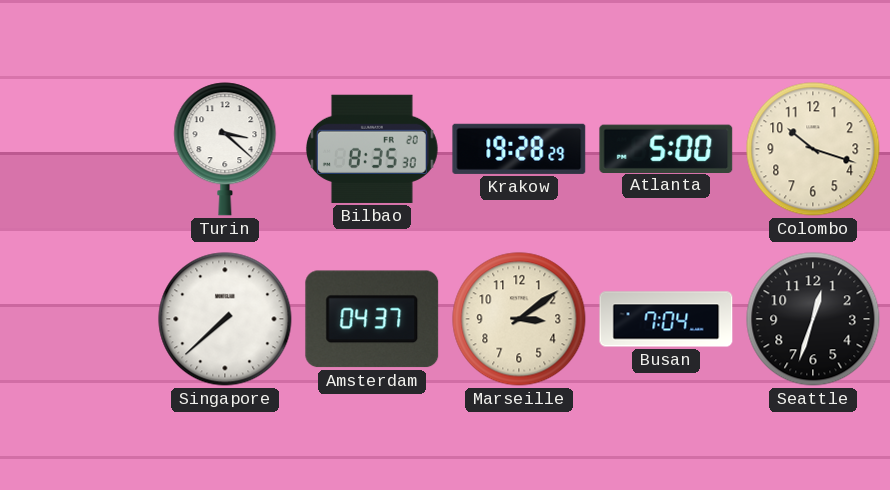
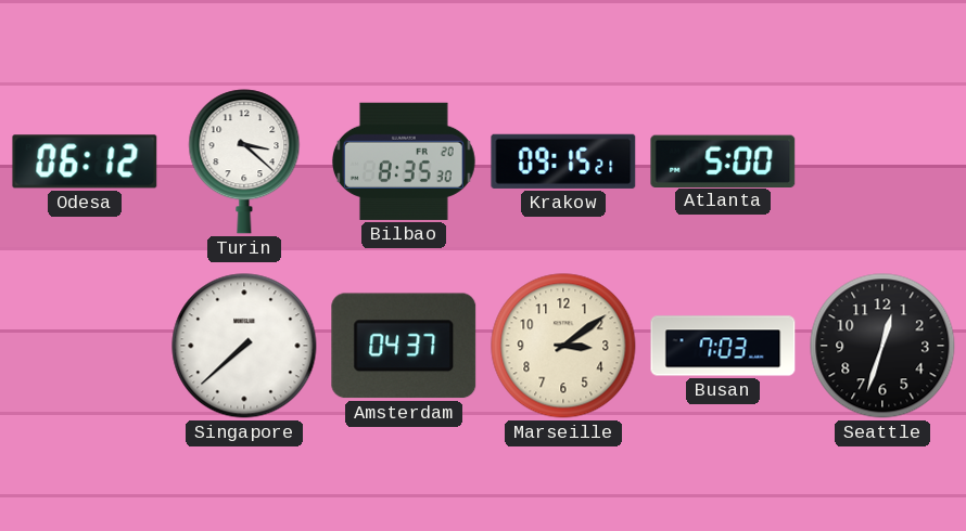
Odesa: none -> 06:12
Krakow: 19:28 -> 09:15
Colombo: 10:18 -> none
Busan: 7:04 -> 7:03
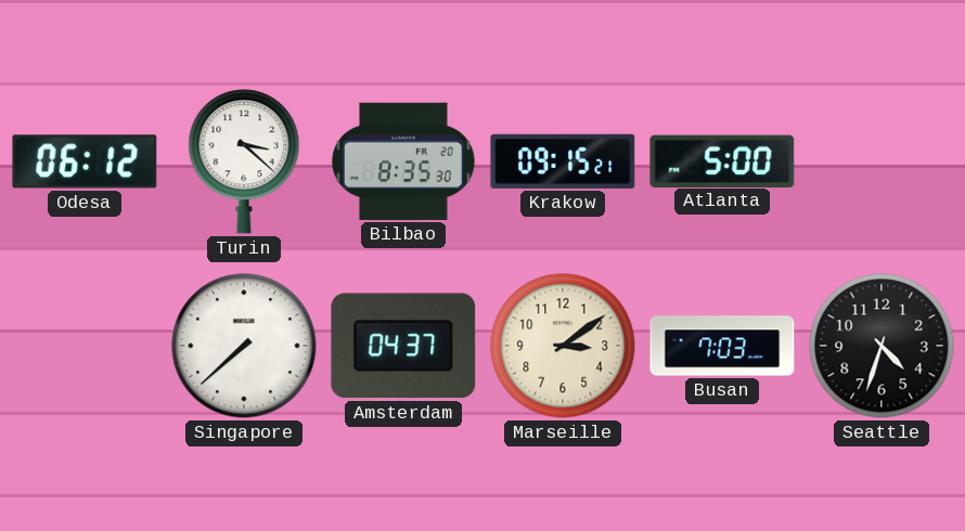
Seattle: 12:33 -> 4:33
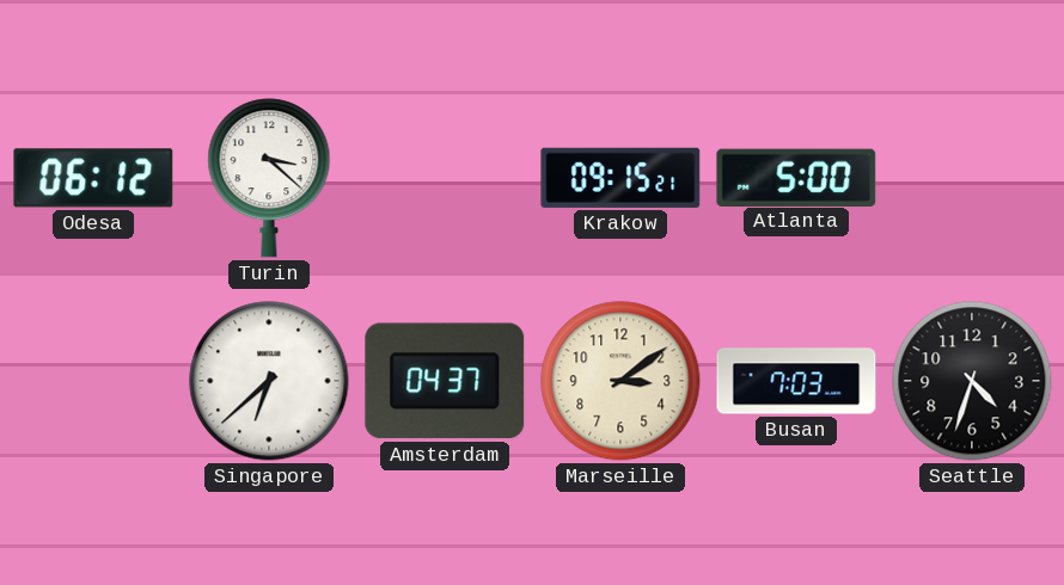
Bilbao: 8:35 -> none
Singapore: 7:38 -> 6:38
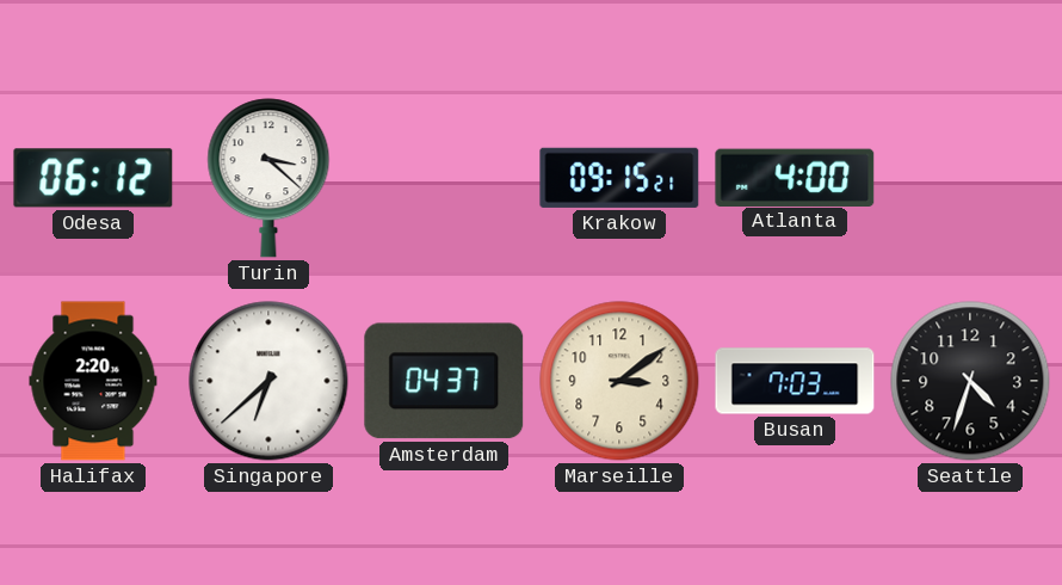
Atlanta: 5:00 -> 4:00
Halifax: none -> 2:20
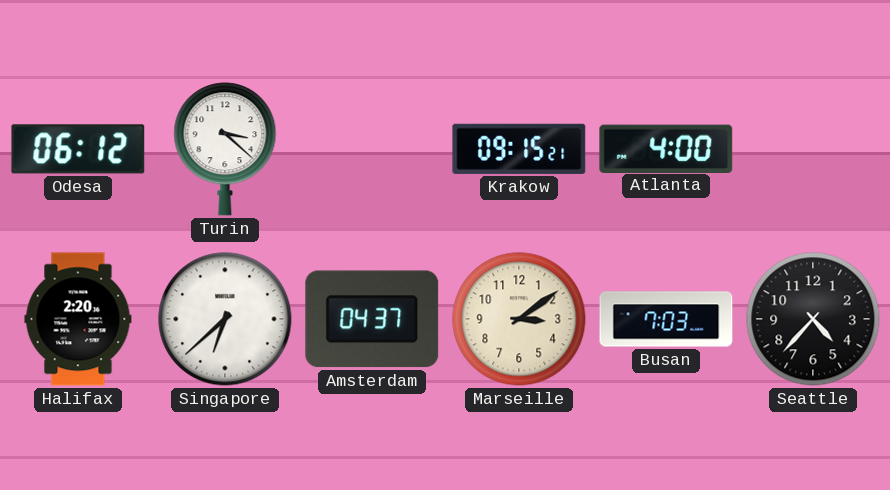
Seattle: 4:33 -> 4:37
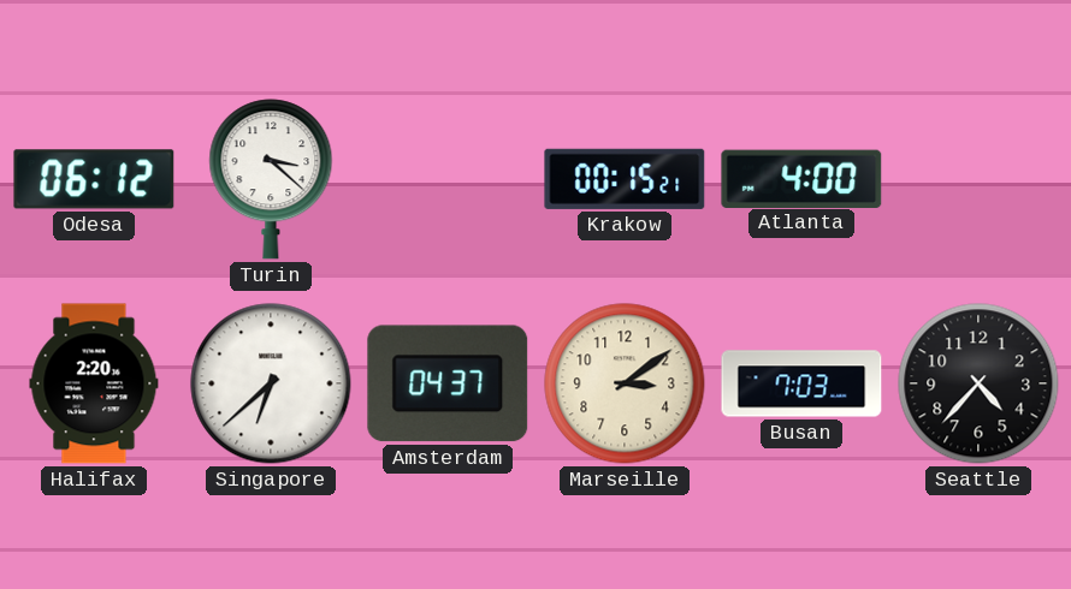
Krakow: 09:15 -> 00:15
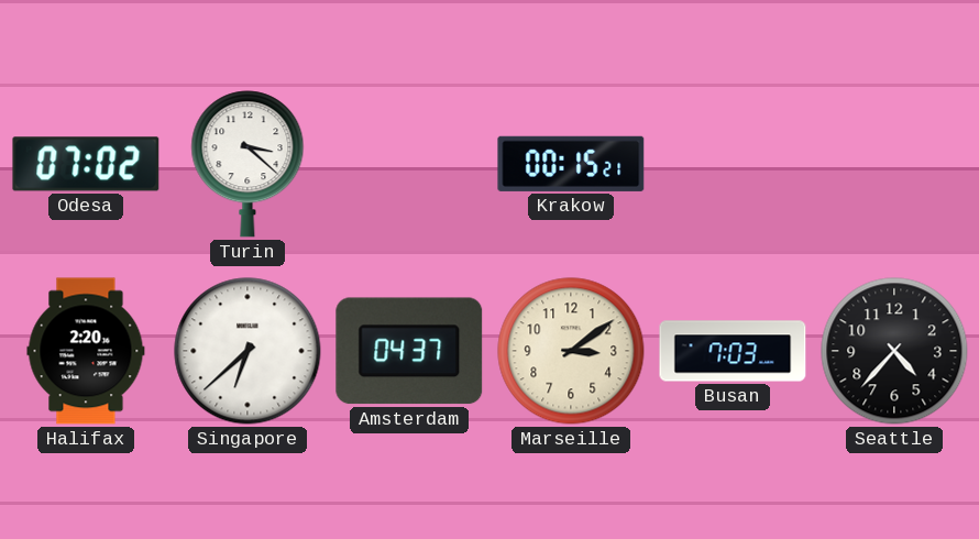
Odesa: 06:12 -> 07:02
Atlanta: 4:00 -> none
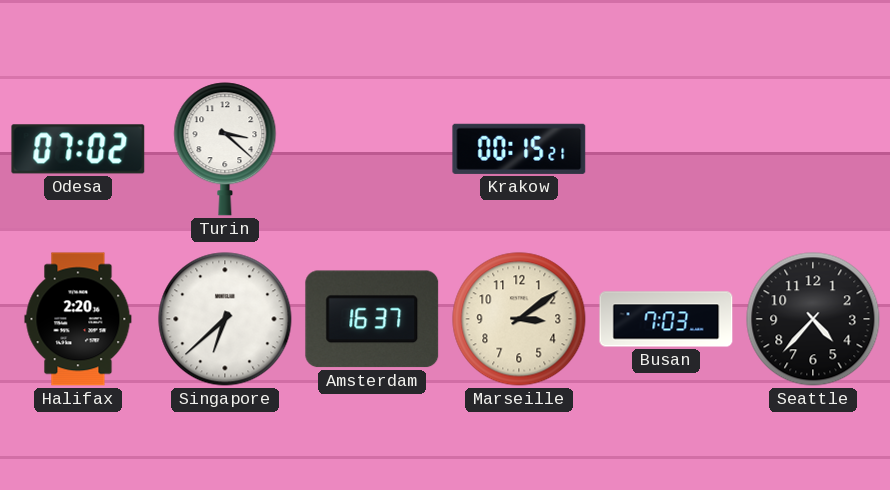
Amsterdam: 04:37 -> 16:37
